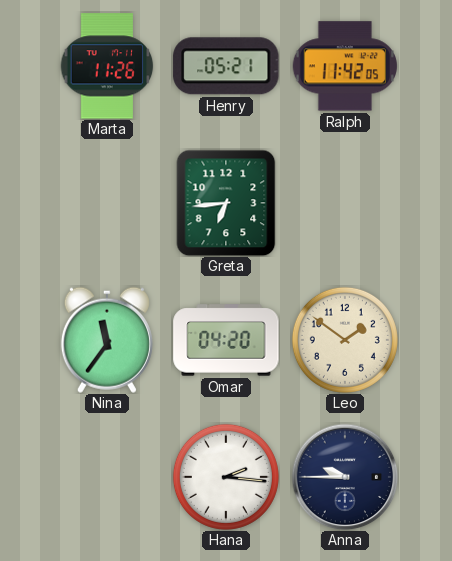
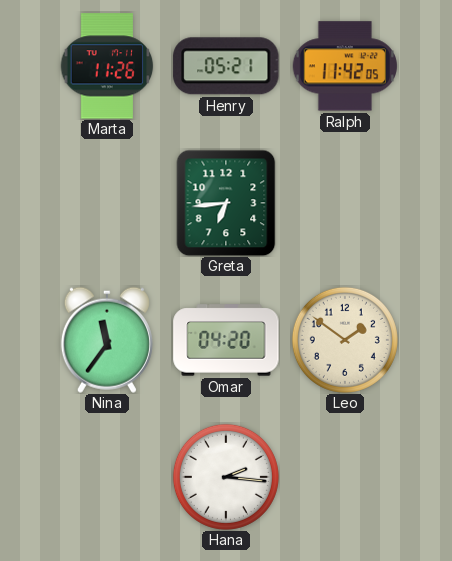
Anna: 9:45 -> none
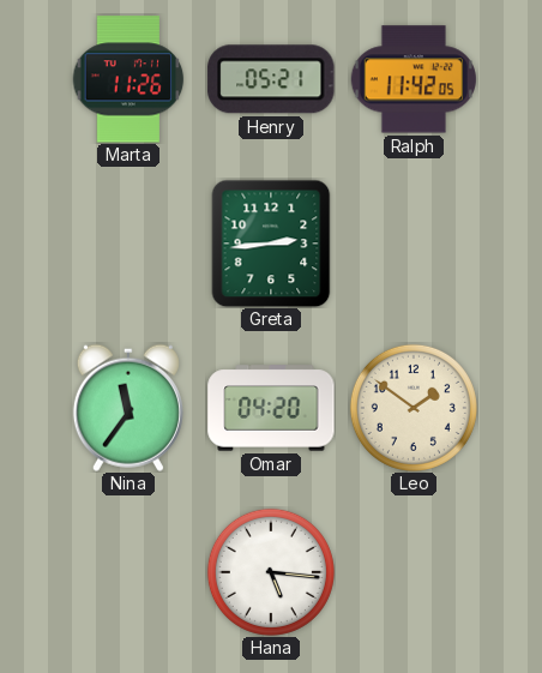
Greta: 6:44 -> 2:44
Hana: 2:16 -> 5:16
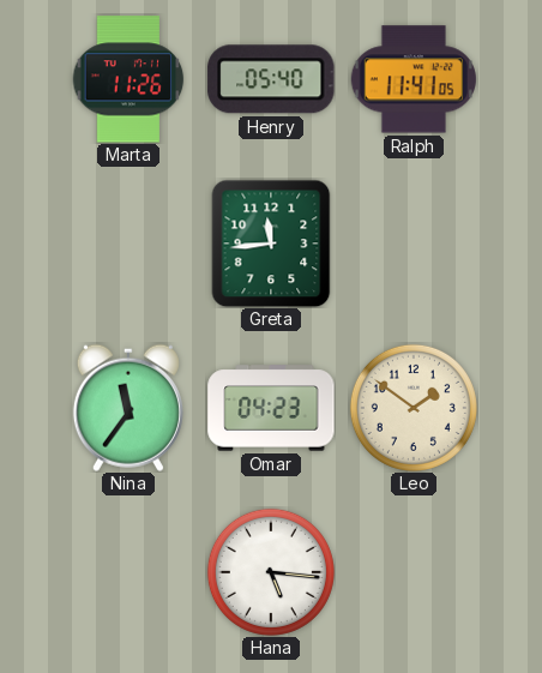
Henry: 05:21 -> 05:40
Ralph: 11:42 -> 11:41
Greta: 2:44 -> 11:44
Omar: 04:20 -> 04:23
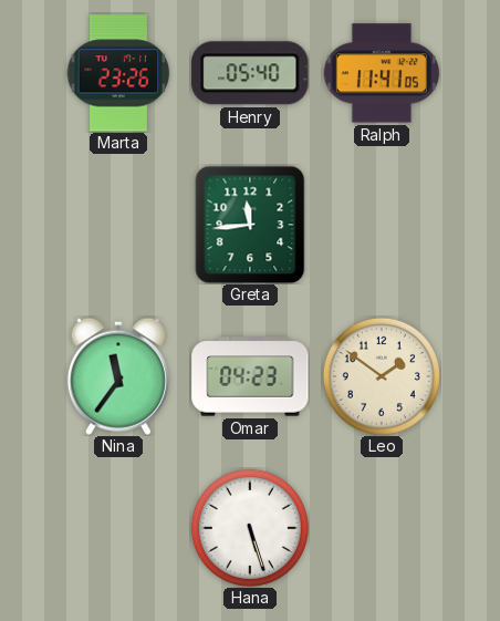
Marta: 11:26 -> 23:26
Hana: 5:16 -> 5:27
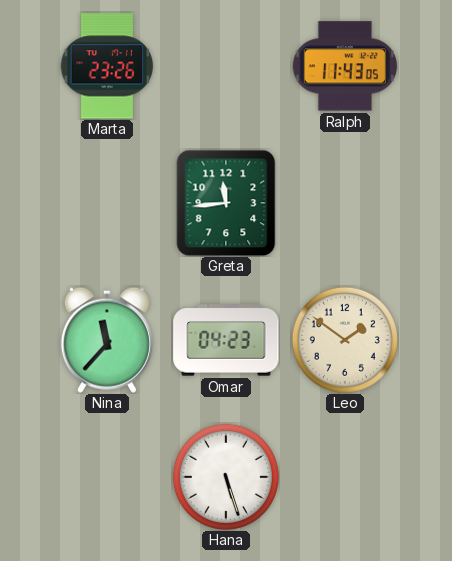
Henry: 05:40 -> none
Ralph: 11:41 -> 11:43
Nina: 11:36 -> 11:37
